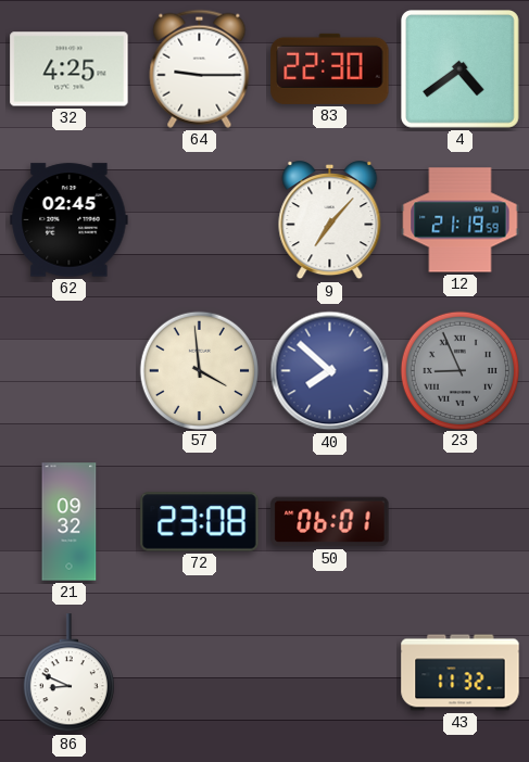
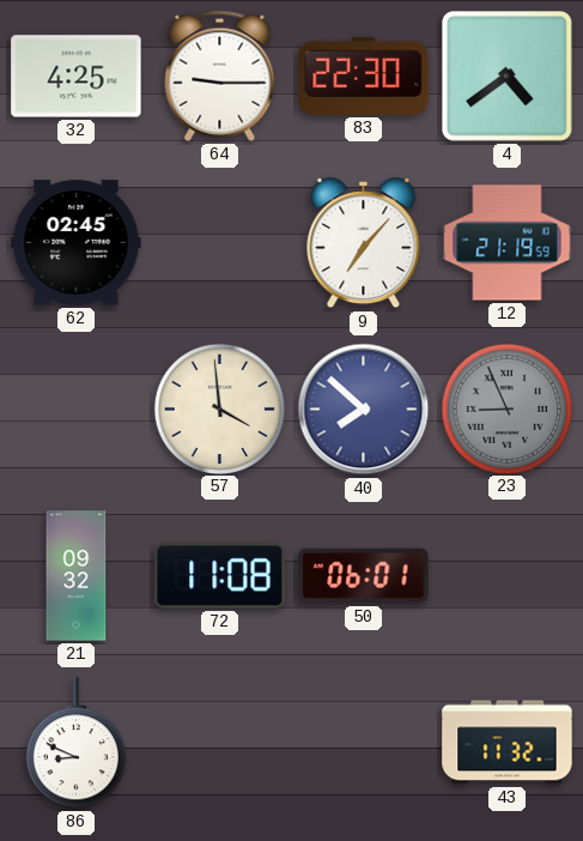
72: 23:08 -> 11:08
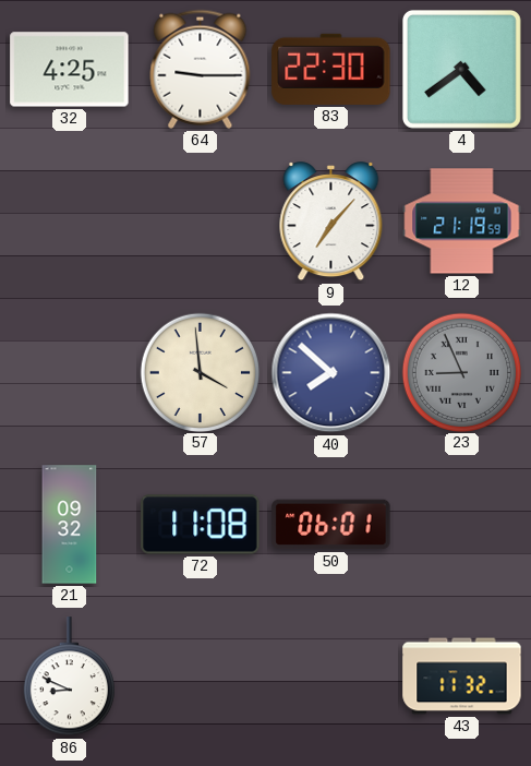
62: 02:45 -> none
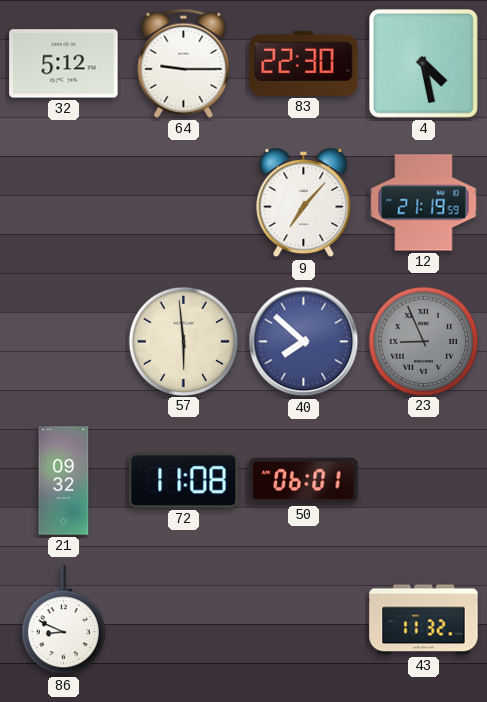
32: 4:25 -> 5:12
4: 4:39 -> 4:28
57: 3:59 -> 5:59
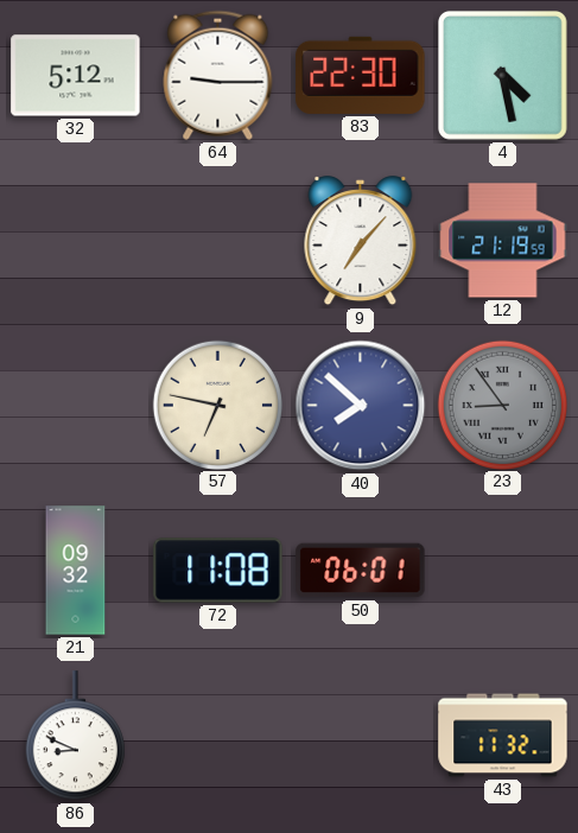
57: 5:59 -> 6:47
23: 8:56 -> 8:54
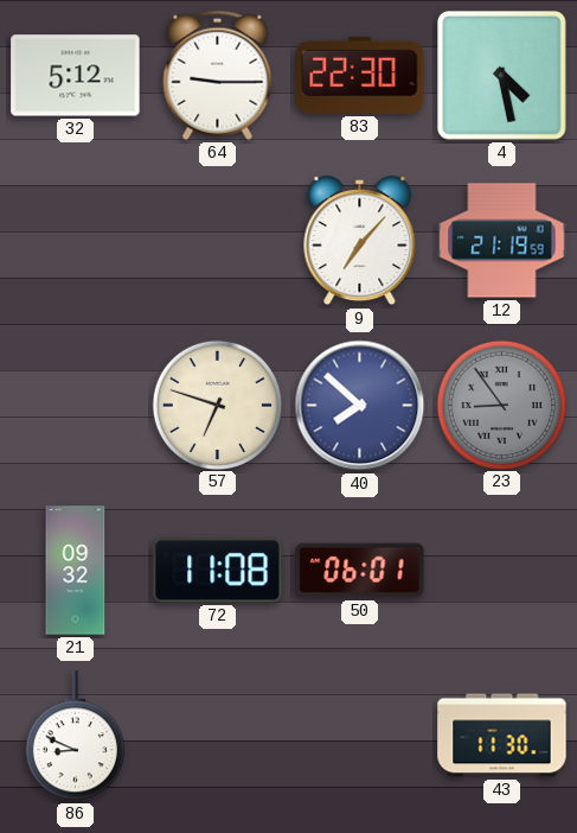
57: 6:47 -> 6:48
43: 11:32 -> 11:30
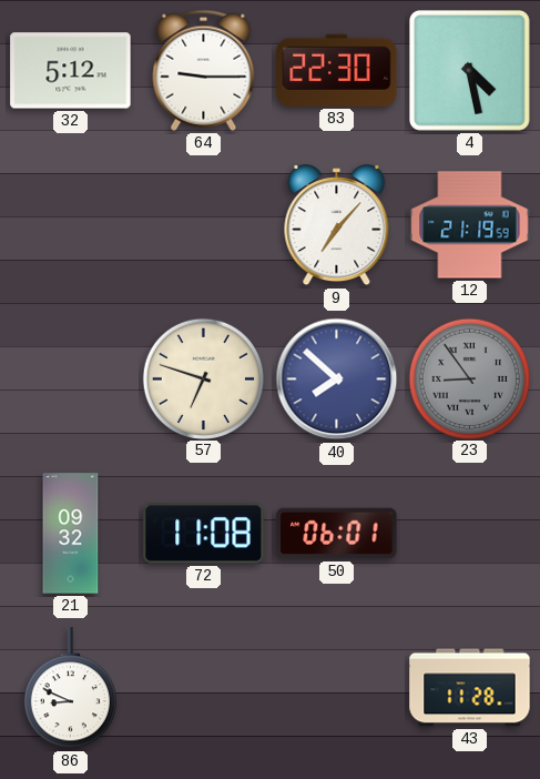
43: 11:30 -> 11:28
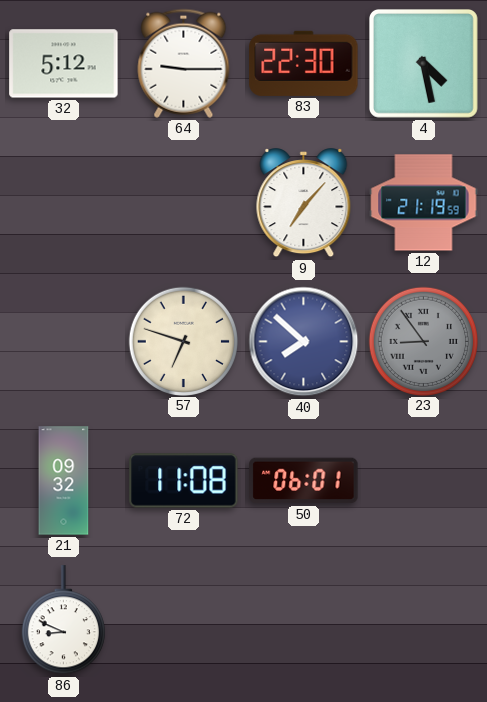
43: 11:28 -> none
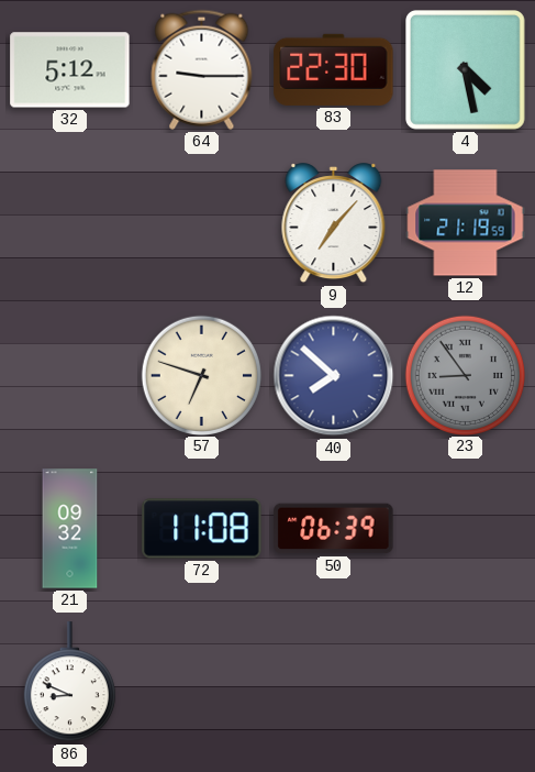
50: 06:01 -> 06:39
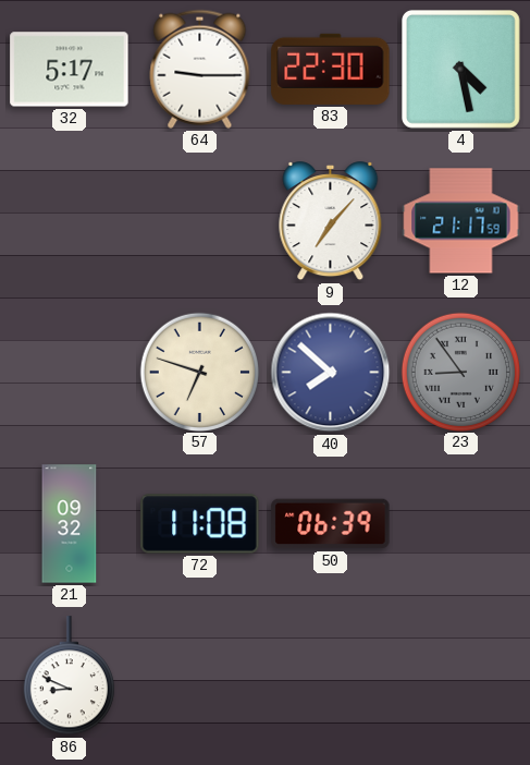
32: 5:12 -> 5:17
12: 21:19 -> 21:17
